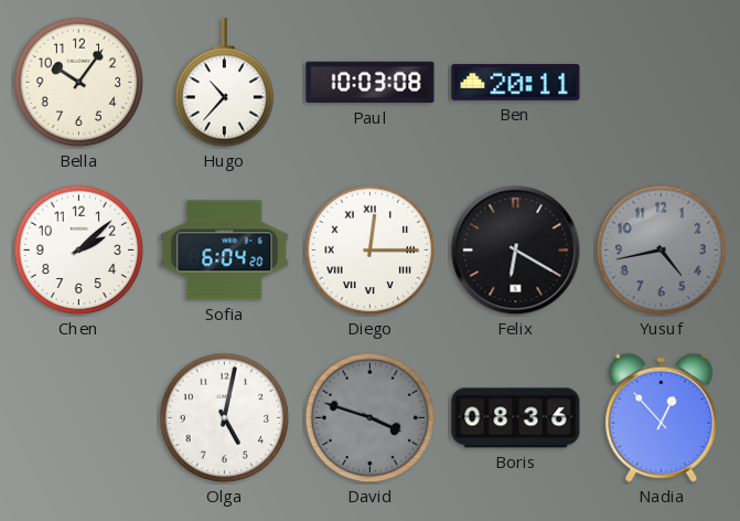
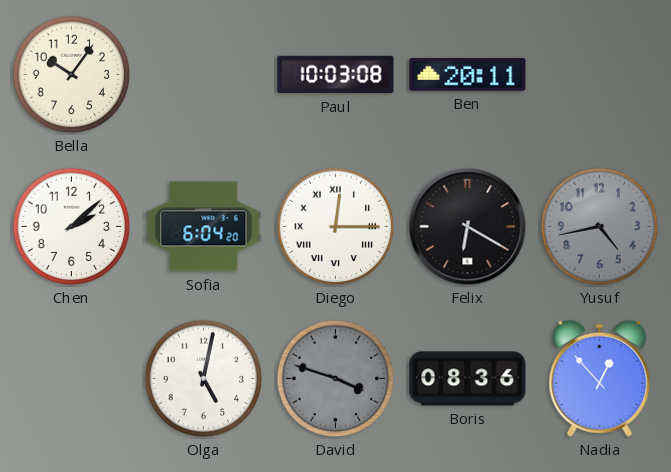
Hugo: 10:37 -> none
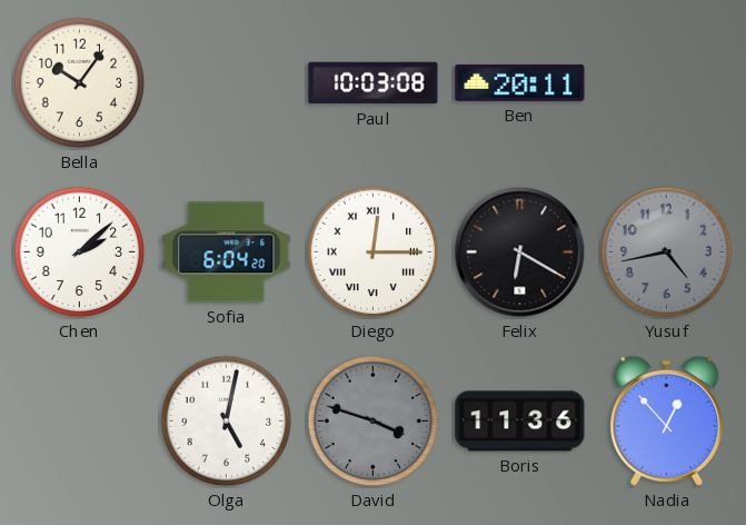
Boris: 08:36 -> 11:36
